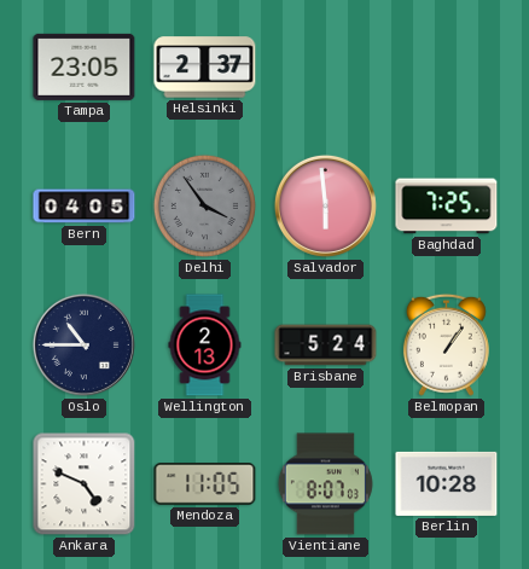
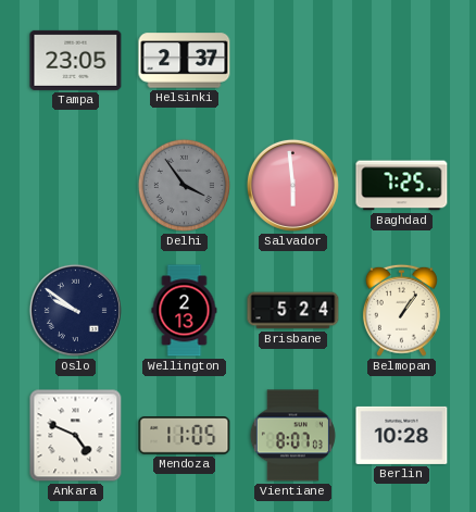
Bern: 04:05 -> none
Oslo: 10:45 -> 9:51
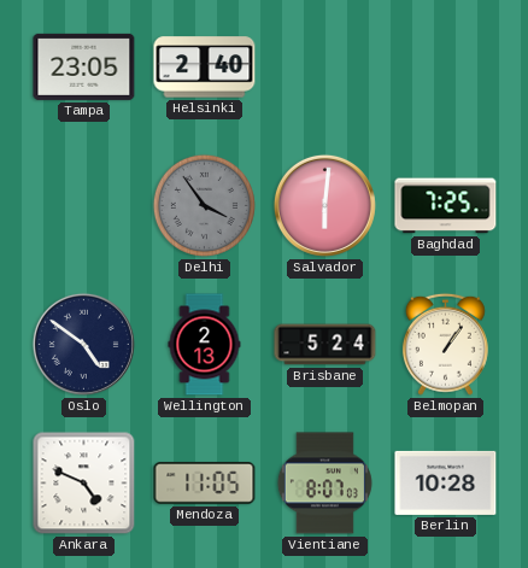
Helsinki: 2:37 -> 2:40
Salvador: 5:59 -> 6:01
Oslo: 9:51 -> 4:51
